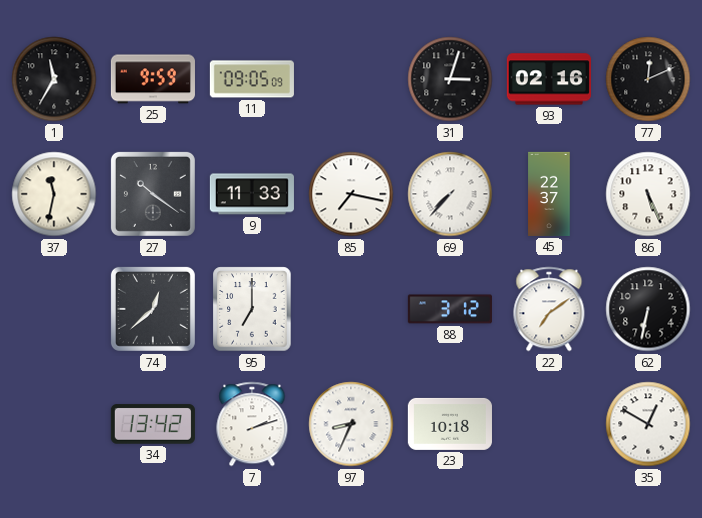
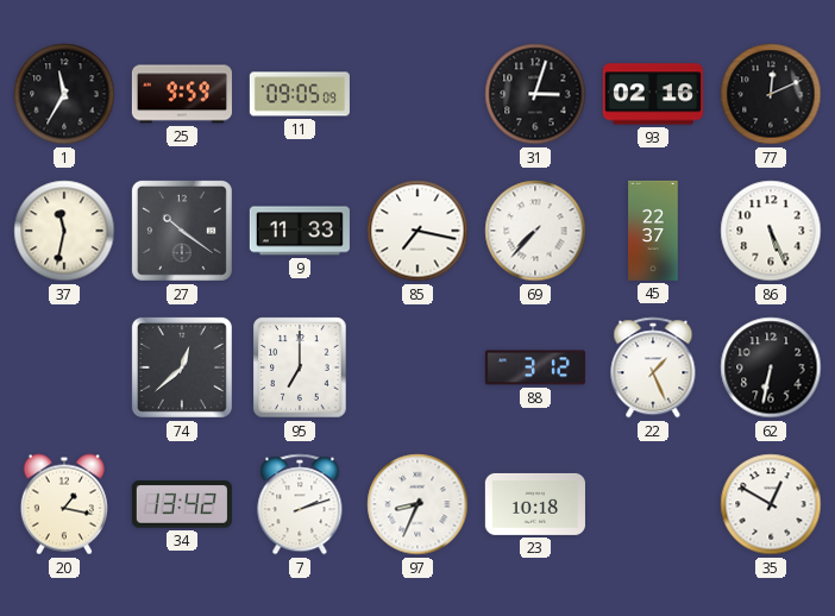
22: 7:09 -> 1:26
20: none -> 1:17
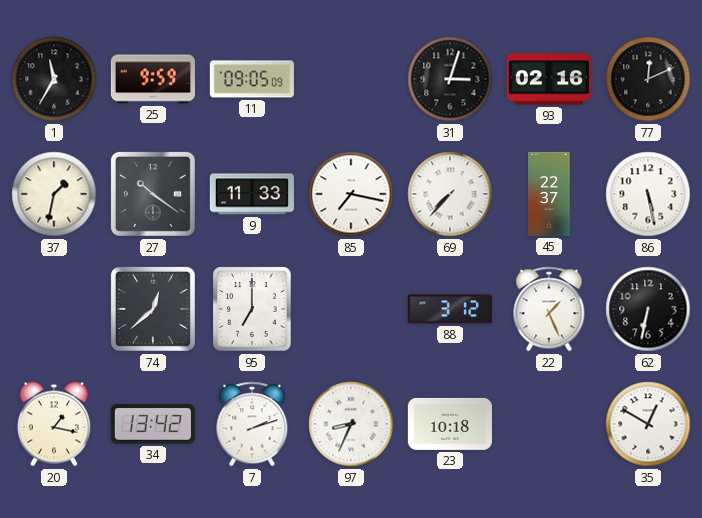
37: 11:32 -> 1:32
86: 5:26 -> 5:28
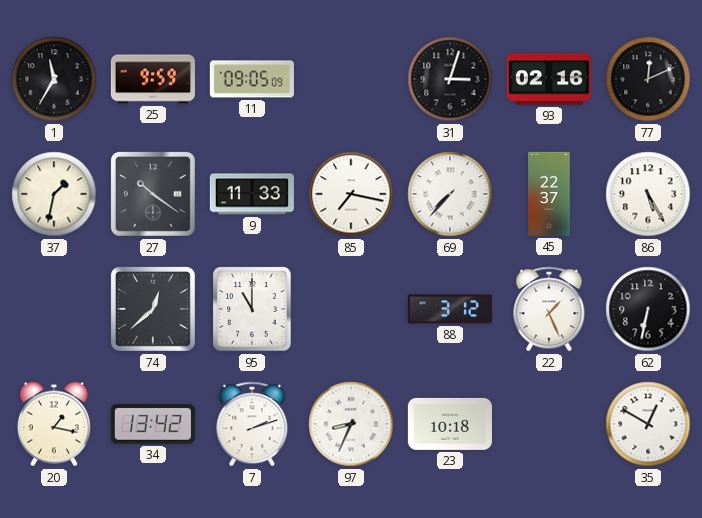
86: 5:28 -> 5:25
95: 7:00 -> 11:00
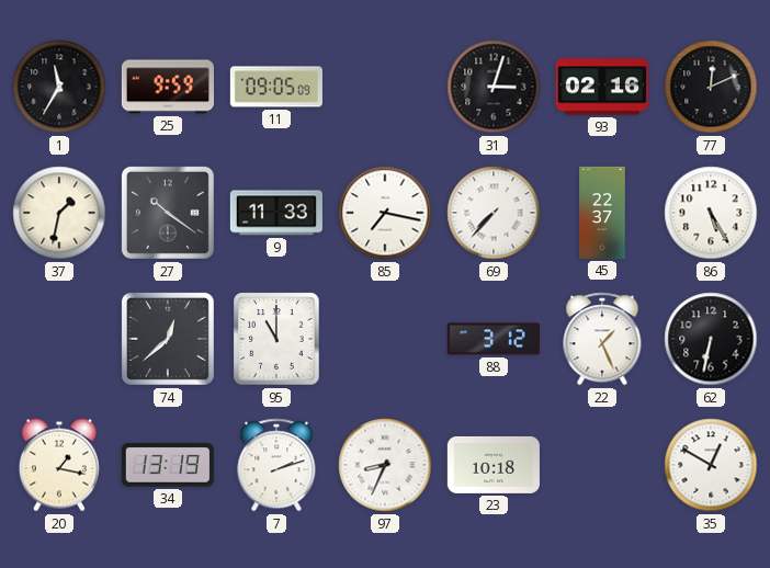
34: 13:42 -> 13:19
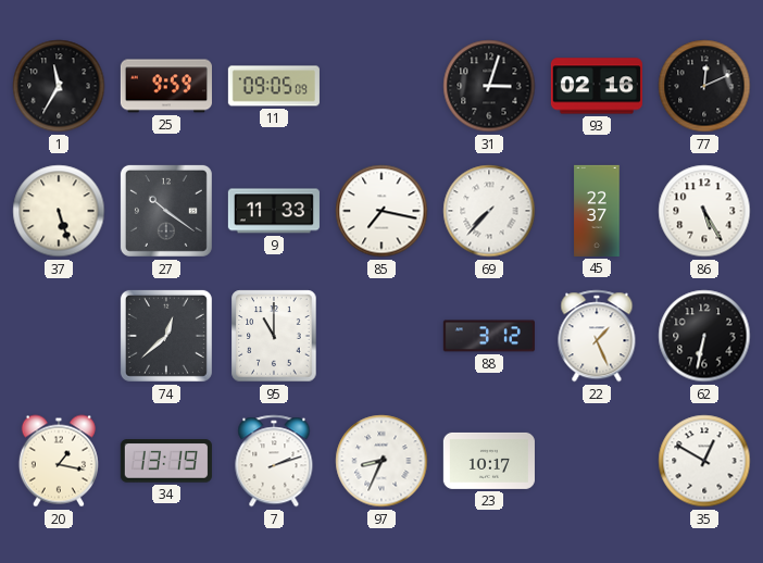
37: 1:32 -> 5:27
23: 10:18 -> 10:17
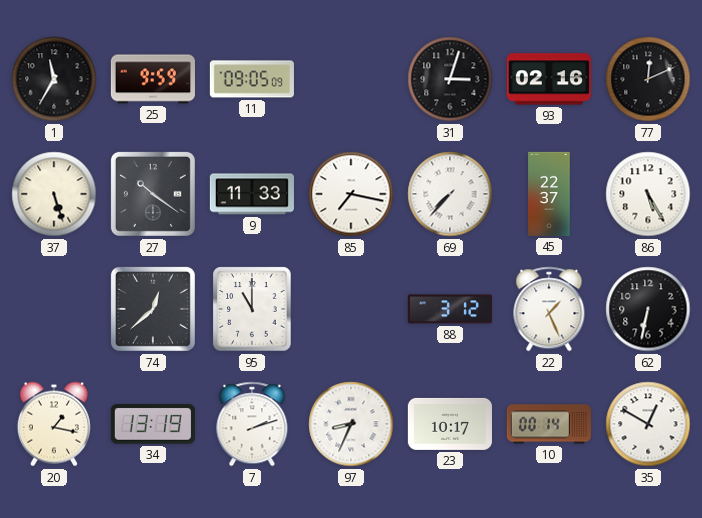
10: none -> 00:14
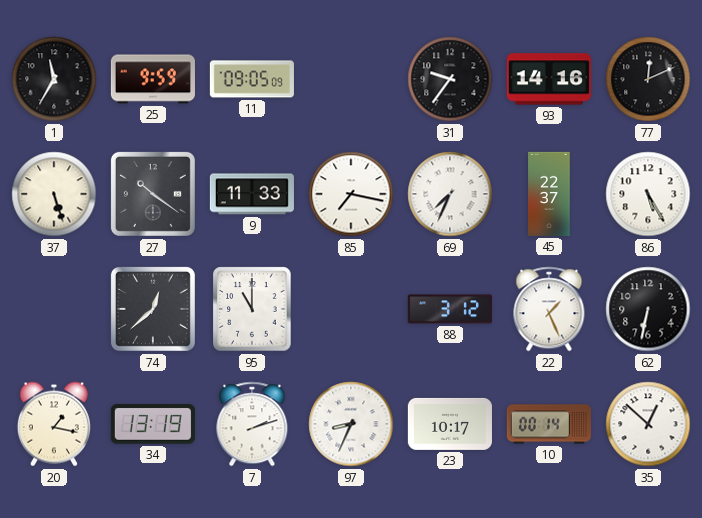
31: 3:03 -> 9:36
93: 02:16 -> 14:16
69: 7:37 -> 7:34
35: 12:50 -> 12:52
